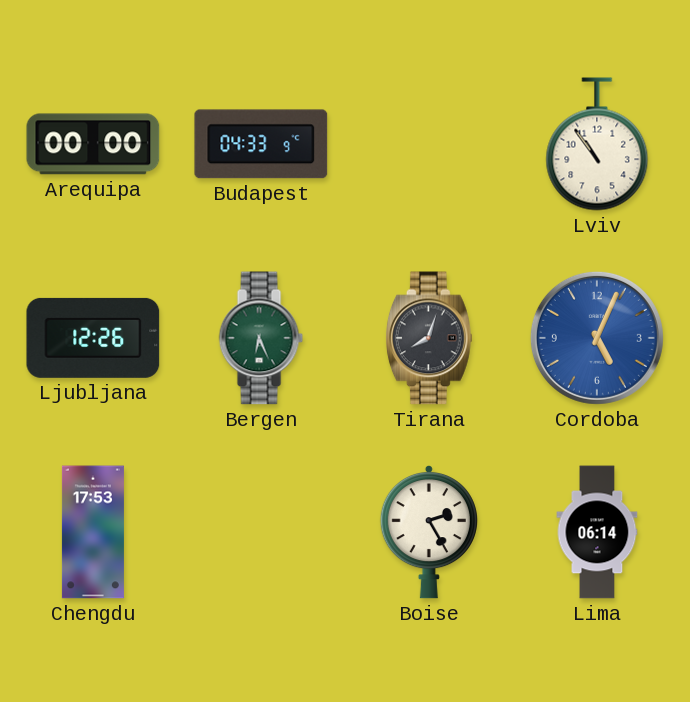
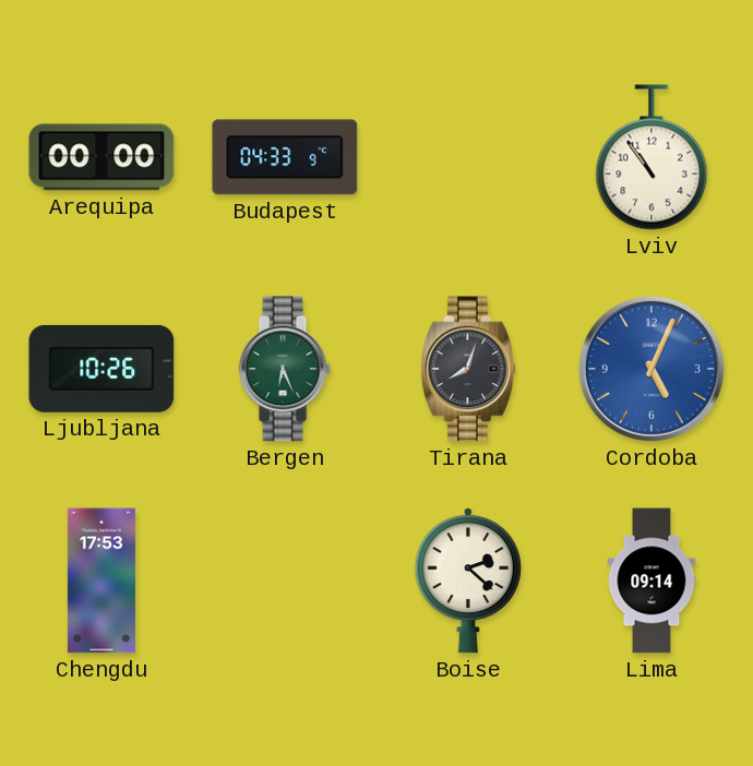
Ljubljana: 12:26 -> 10:26
Boise: 2:25 -> 2:22
Lima: 06:14 -> 09:14
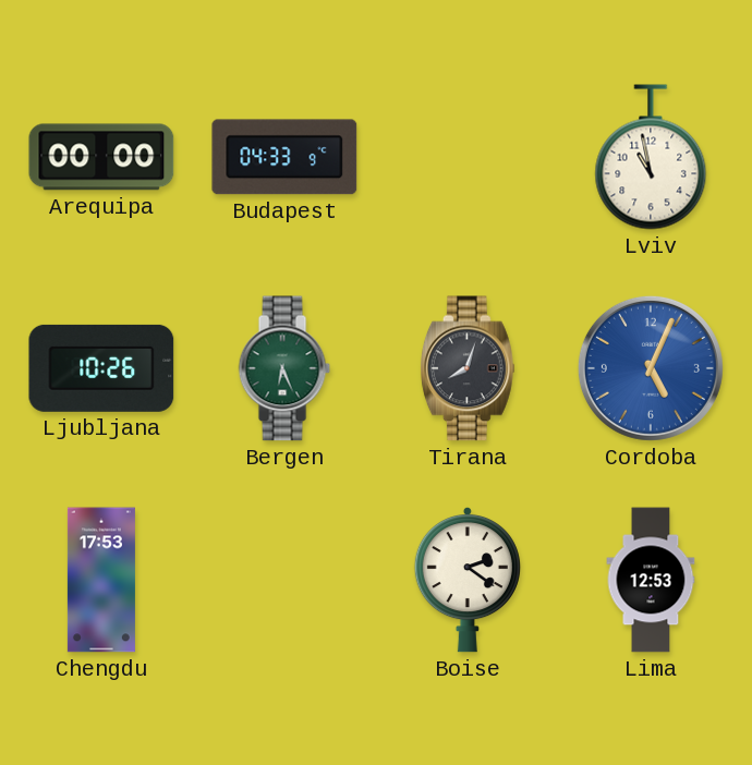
Lviv: 10:54 -> 10:58
Boise: 2:22 -> 2:21
Lima: 09:14 -> 12:53
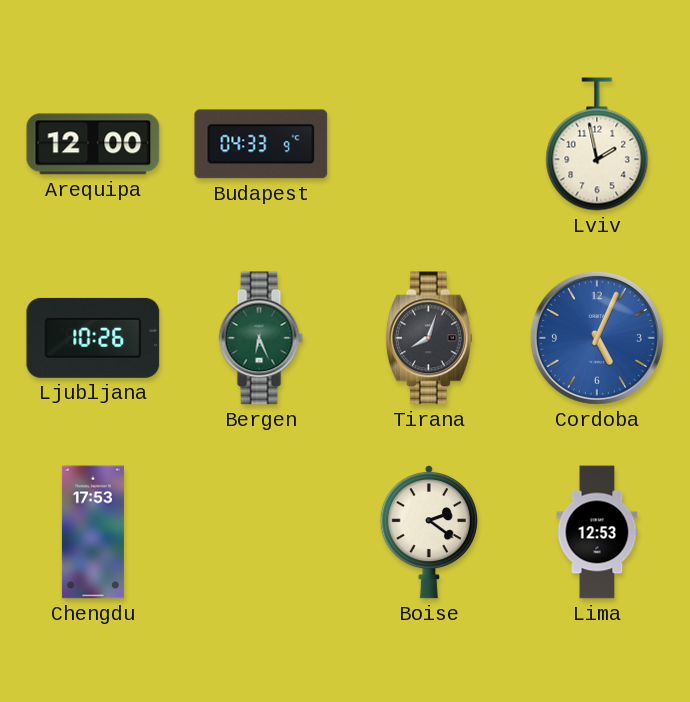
Arequipa: 00:00 -> 12:00
Lviv: 10:58 -> 1:58
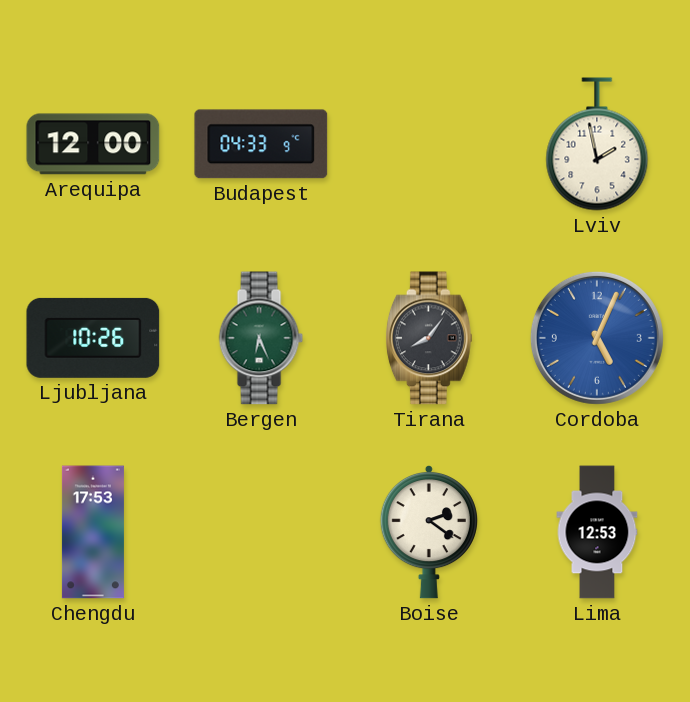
Tirana: 8:03 -> 8:06
